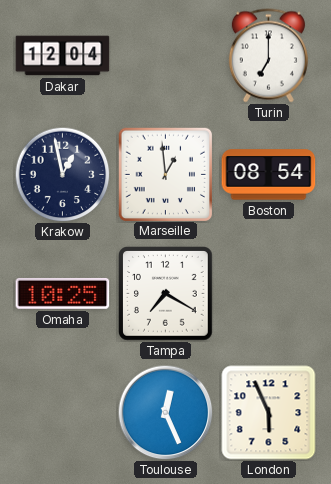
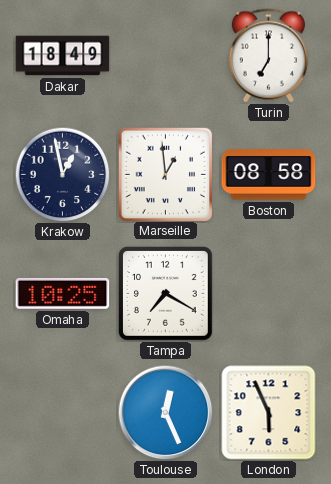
Dakar: 12:04 -> 18:49
Boston: 08:54 -> 08:58
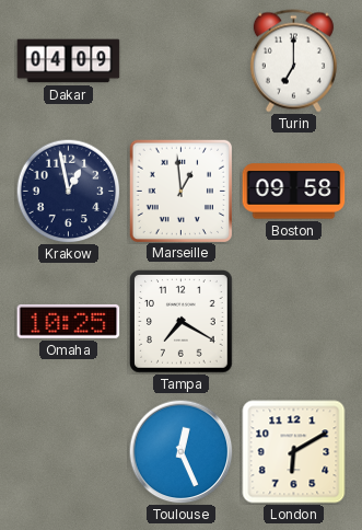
Dakar: 18:49 -> 04:09
Boston: 08:58 -> 09:58
London: 5:56 -> 6:10
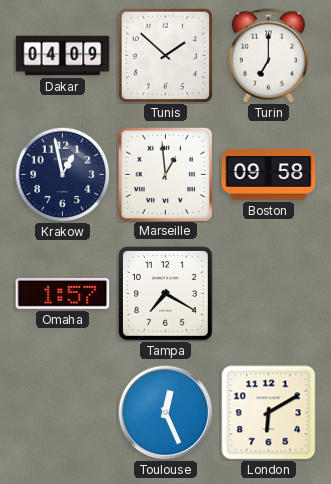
Tunis: none -> 1:52
Omaha: 10:25 -> 1:57
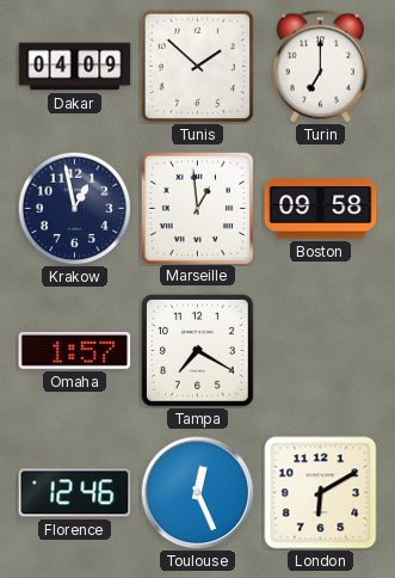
Florence: none -> 12:46
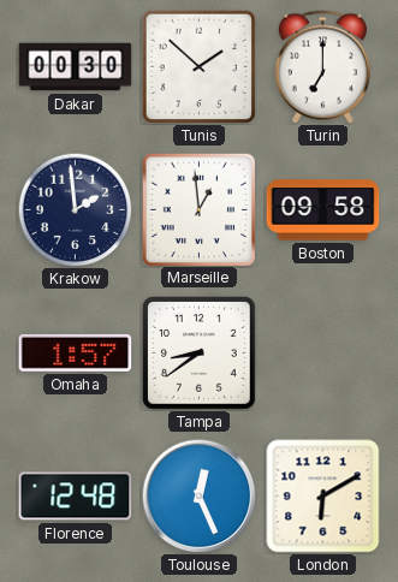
Dakar: 04:09 -> 00:30
Krakow: 12:58 -> 1:59
Tampa: 7:20 -> 8:39
Florence: 12:46 -> 12:48
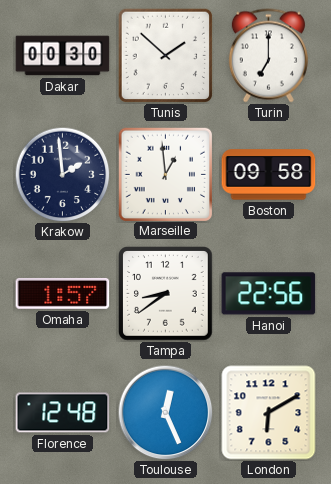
Hanoi: none -> 22:56
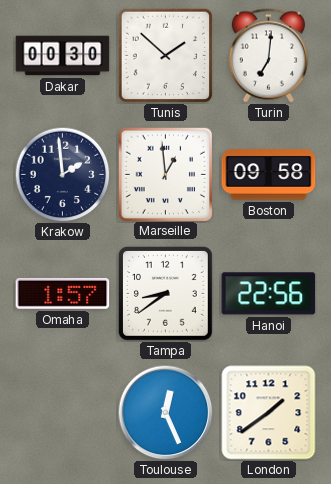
Turin: 7:00 -> 7:01
Florence: 12:48 -> none
London: 6:10 -> 1:39
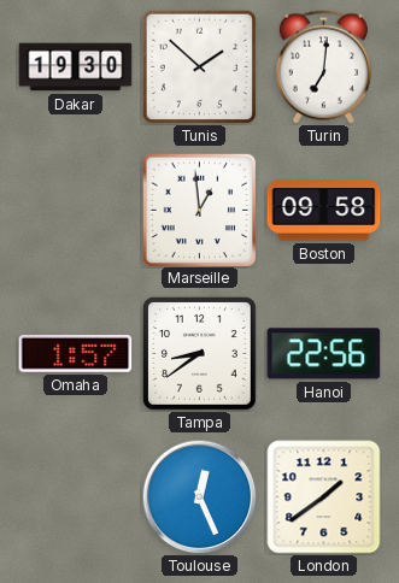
Dakar: 00:30 -> 19:30
Krakow: 1:59 -> none
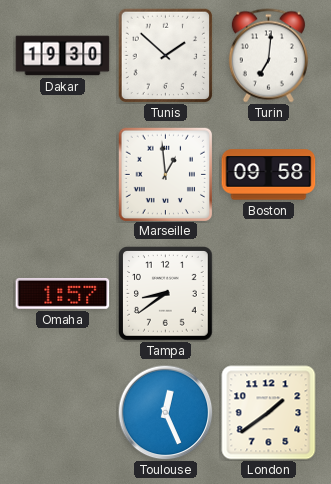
Hanoi: 22:56 -> none
